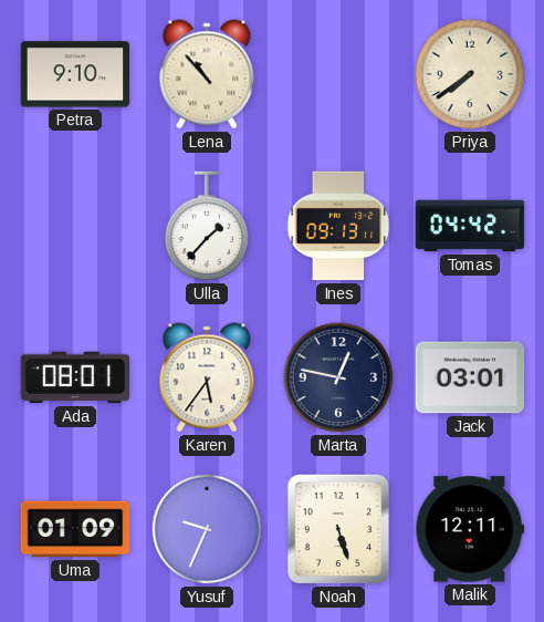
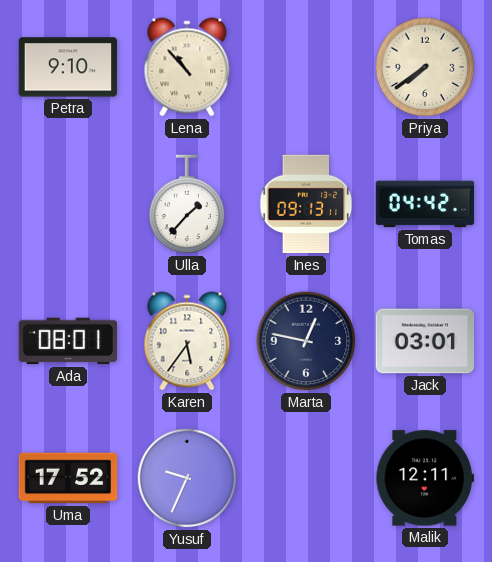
Uma: 01:09 -> 17:52
Noah: 5:27 -> none
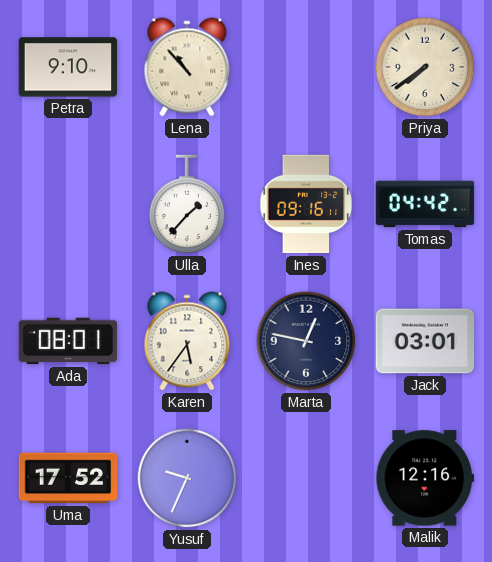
Ines: 09:13 -> 09:16
Malik: 12:11 -> 12:16
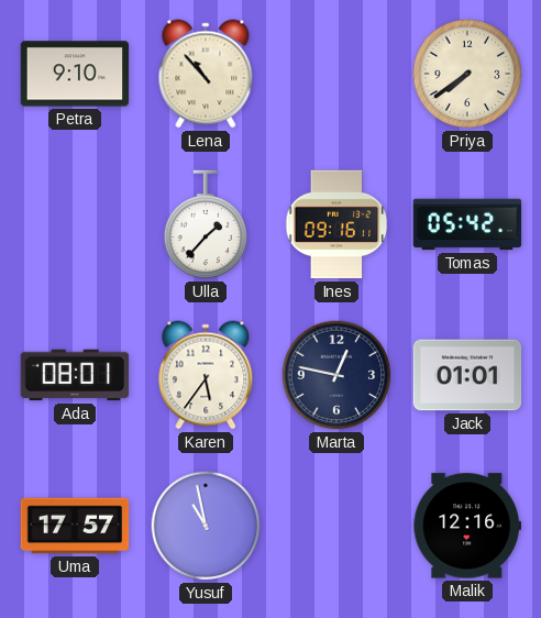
Tomas: 04:42 -> 05:42
Jack: 03:01 -> 01:01
Uma: 17:52 -> 17:57
Yusuf: 9:34 -> 10:58
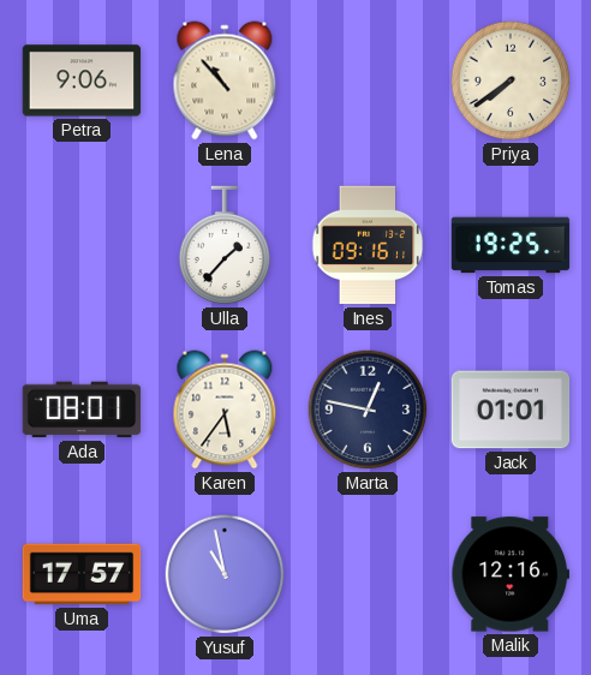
Petra: 9:10 -> 9:06
Tomas: 05:42 -> 19:25
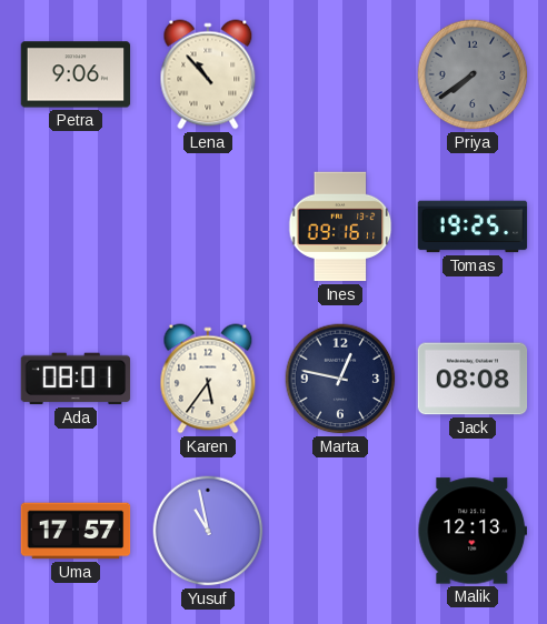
Priya dial: cream -> grey
Ulla: 1:37 -> none
Jack: 01:01 -> 08:08
Malik: 12:16 -> 12:13
